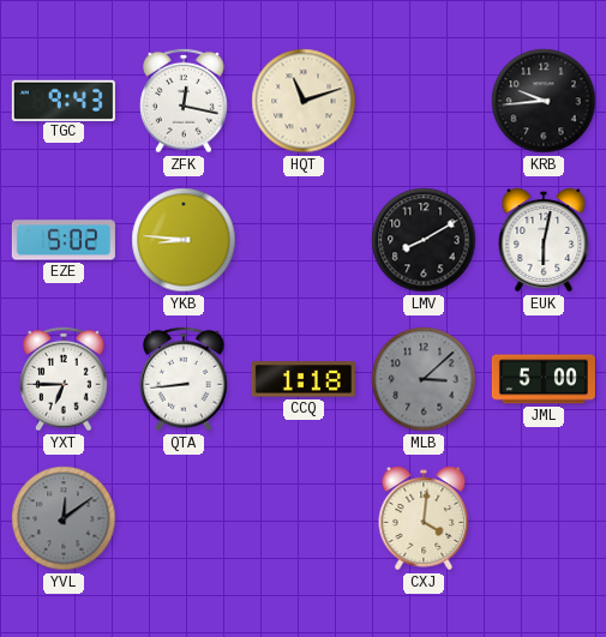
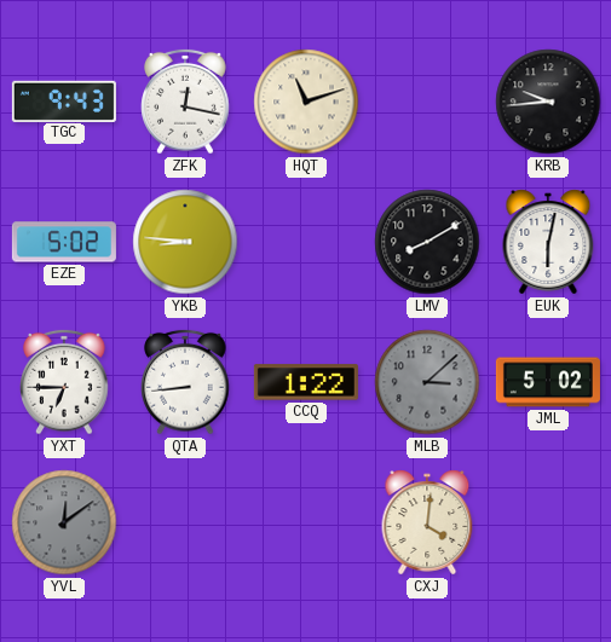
CCQ: 1:18 -> 1:22
JML: 5:00 -> 5:02
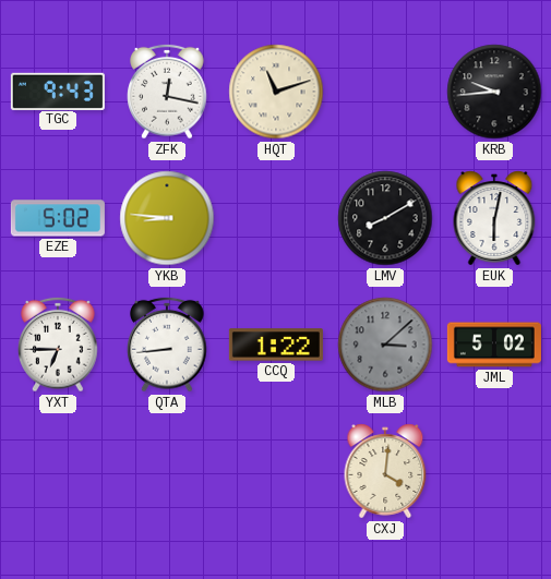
YVL: 12:09 -> none
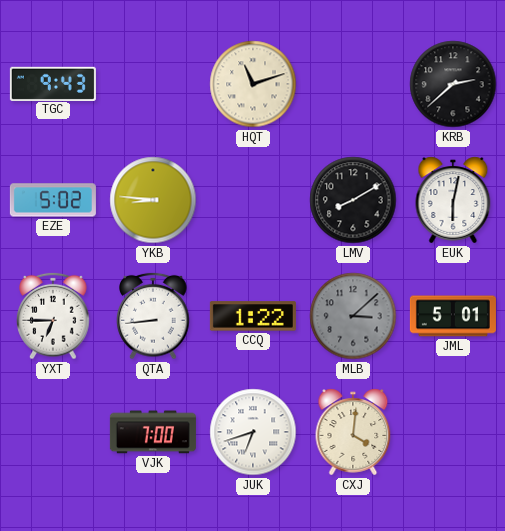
ZFK: 12:17 -> none
KRB: 9:44 -> 2:38
JML: 5:02 -> 5:01
VJK: none -> 7:00
JUK: none -> 6:42
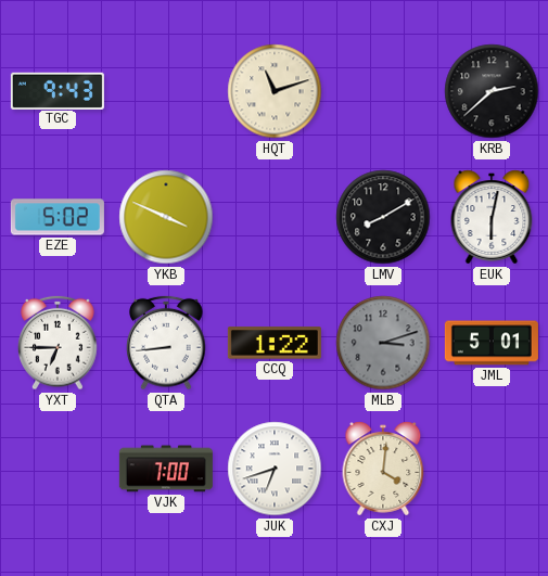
YKB: 8:46 -> 3:49
MLB: 3:08 -> 3:12
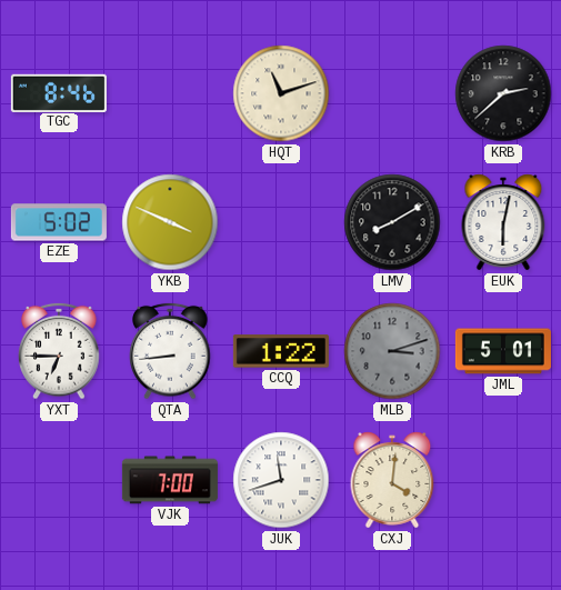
TGC: 9:43 -> 8:46
JUK: 6:42 -> 11:42
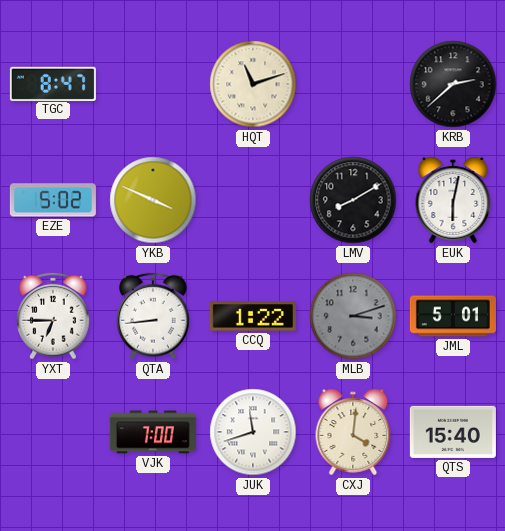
TGC: 8:46 -> 8:47
QTS: none -> 15:40
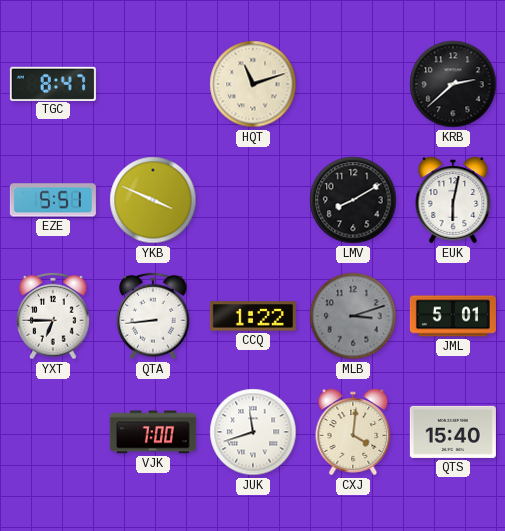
EZE: 5:02 -> 5:51
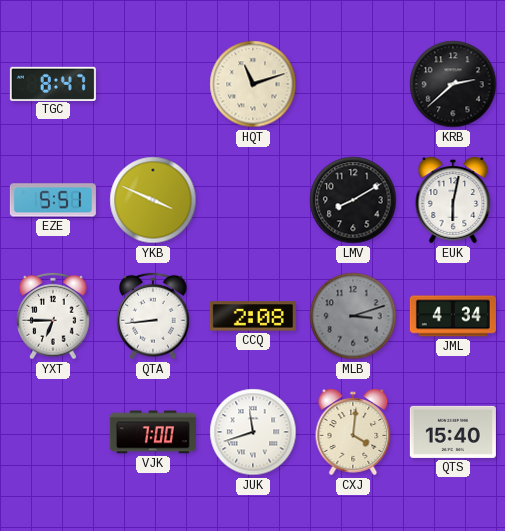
CCQ: 1:22 -> 2:08
JML: 5:01 -> 4:34
